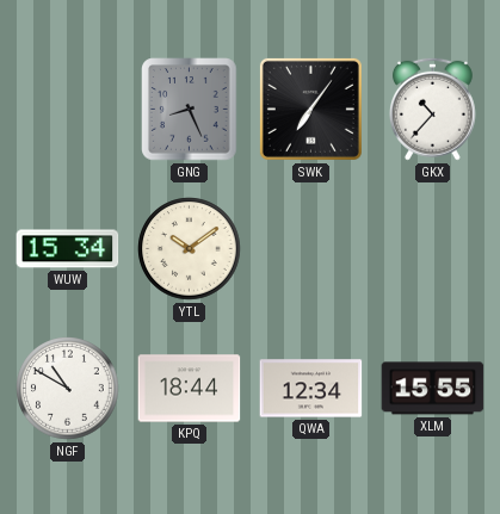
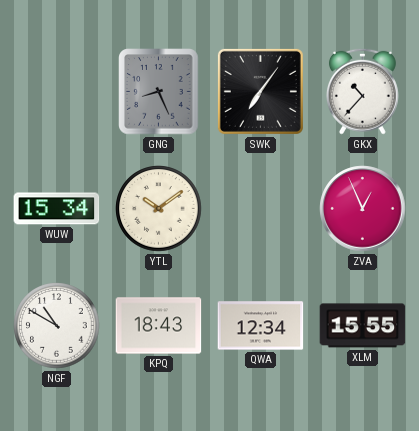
ZVA: none -> 12:56
KPQ: 18:44 -> 18:43
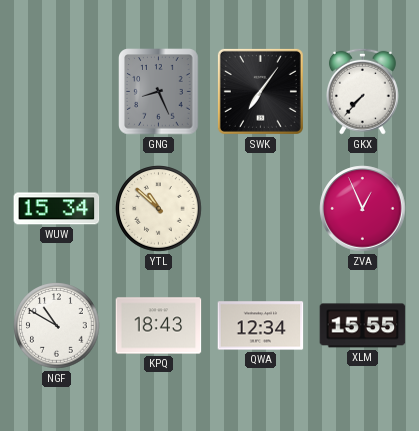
GKX: 10:37 -> 7:37
YTL: 10:09 -> 10:52
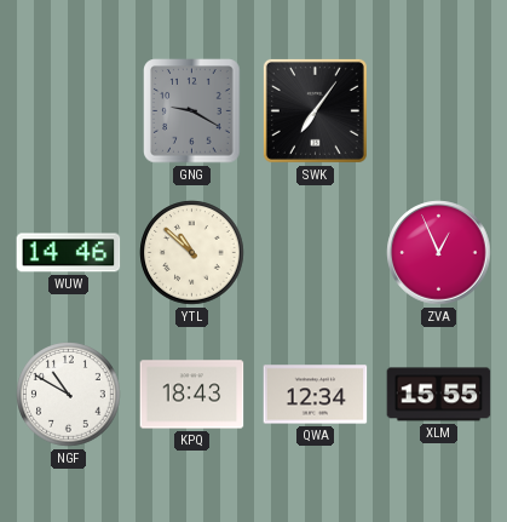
GNG: 8:26 -> 9:20
GKX: 7:37 -> none
WUW: 15:34 -> 14:46
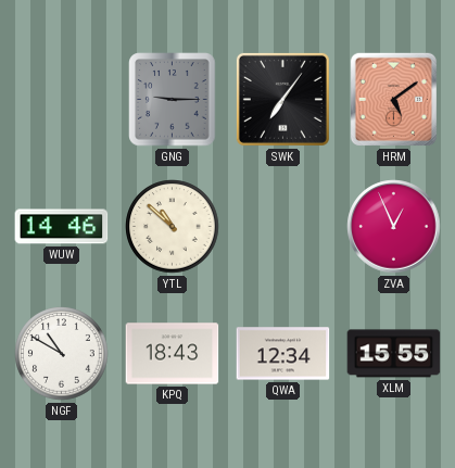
GNG: 9:20 -> 9:15
HRM: none -> 5:09
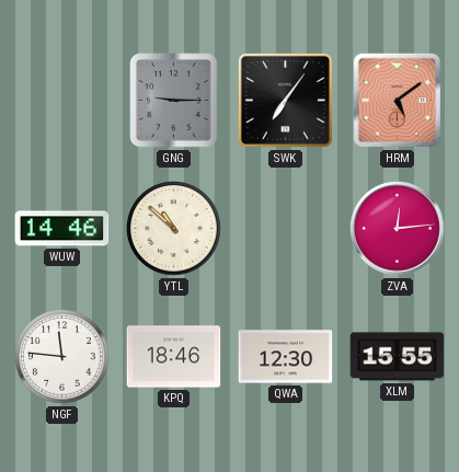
ZVA: 12:56 -> 12:14
NGF: 10:50 -> 11:46
KPQ: 18:43 -> 18:46
QWA: 12:34 -> 12:30
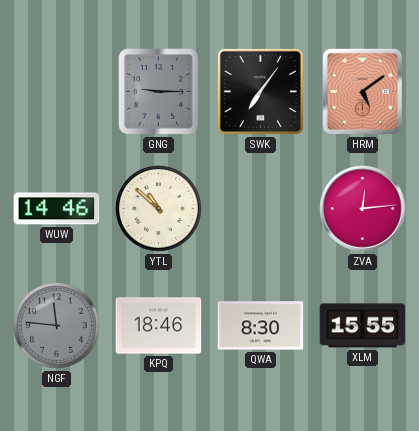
NGF dial: white -> grey
QWA: 12:30 -> 8:30
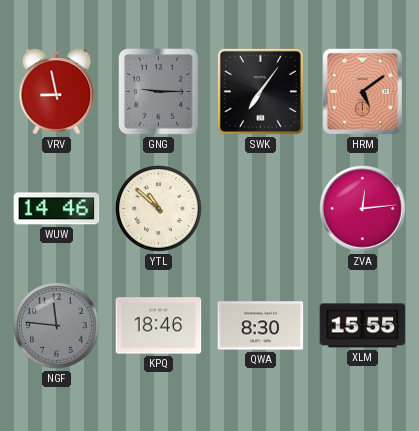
VRV: none -> 8:58
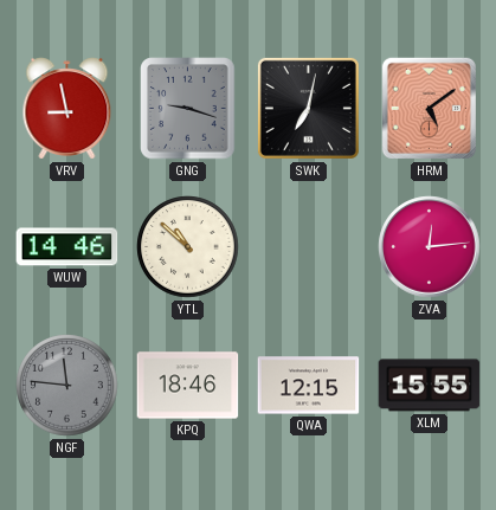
GNG: 9:15 -> 9:18
SWK: 7:06 -> 7:02
QWA: 8:30 -> 12:15
